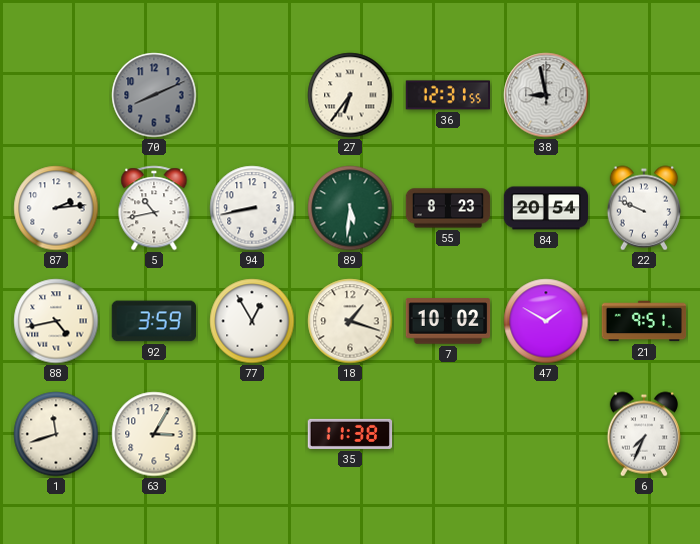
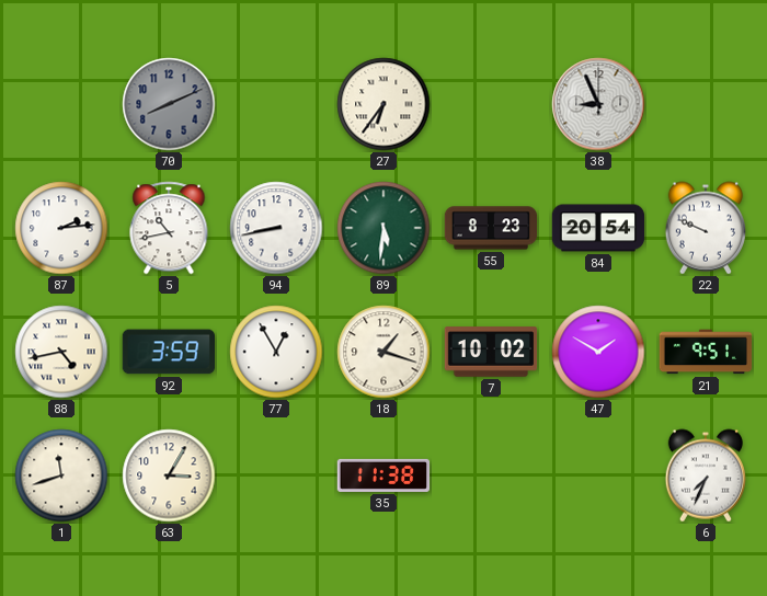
36: 12:31 -> none
38: 8:58 -> 8:56
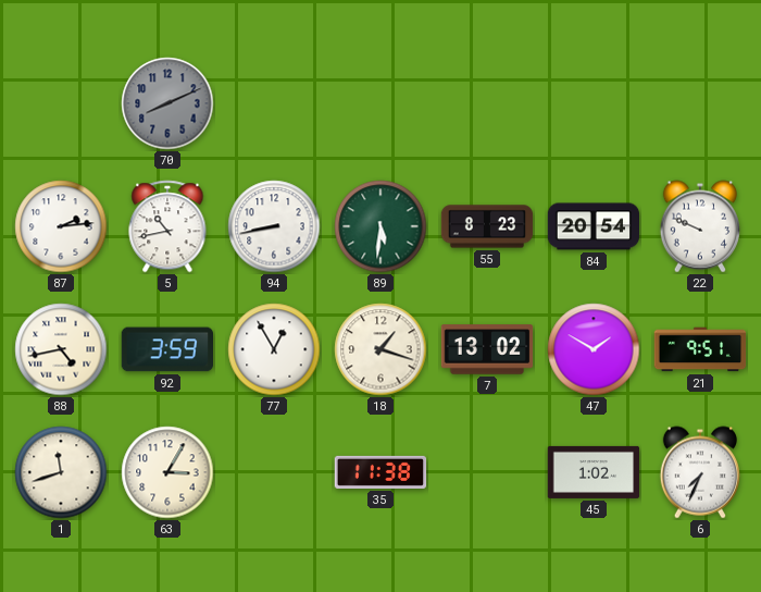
27: 6:36 -> none
38: 8:56 -> none
7: 10:02 -> 13:02
45: none -> 1:02
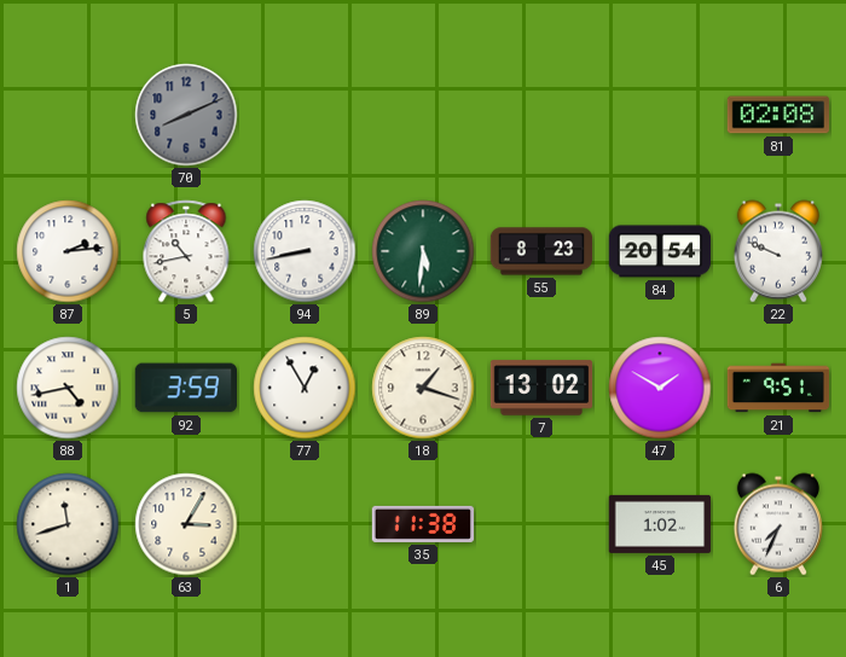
81: none -> 02:08
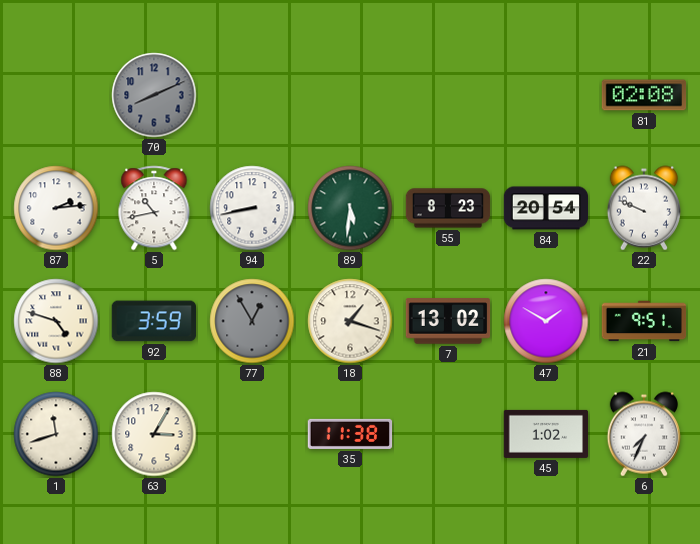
88: 4:43 -> 4:48
77 dial: white -> grey
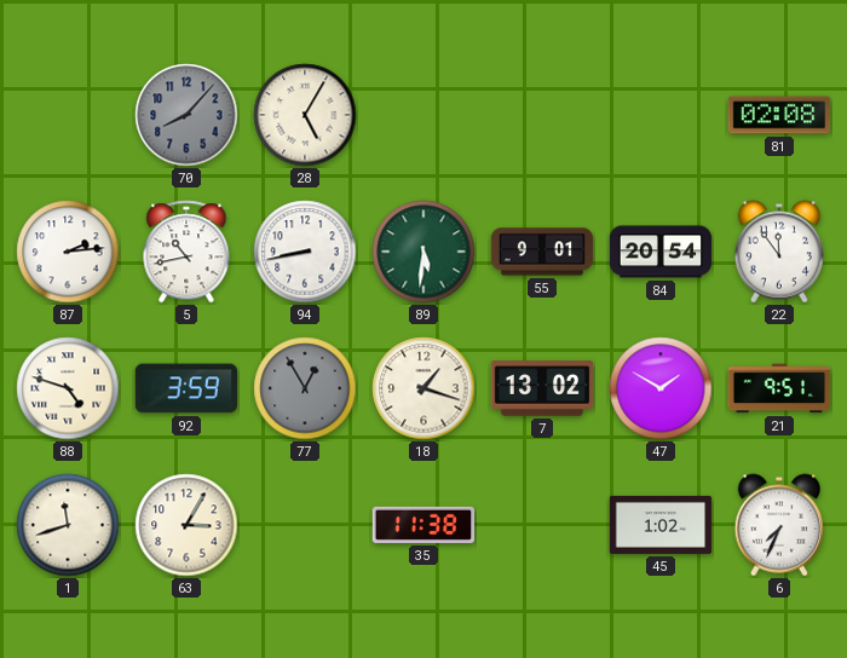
70: 8:11 -> 8:07
28: none -> 5:05
55: 8:23 -> 9:01
22: 9:49 -> 11:54
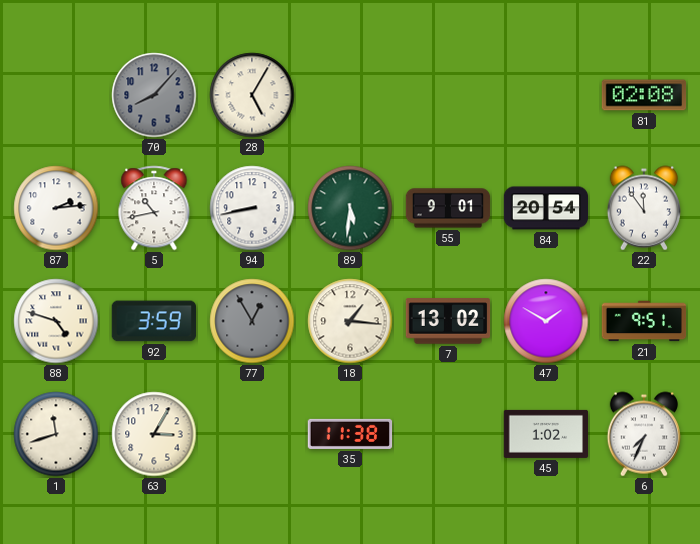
18: 1:18 -> 1:16
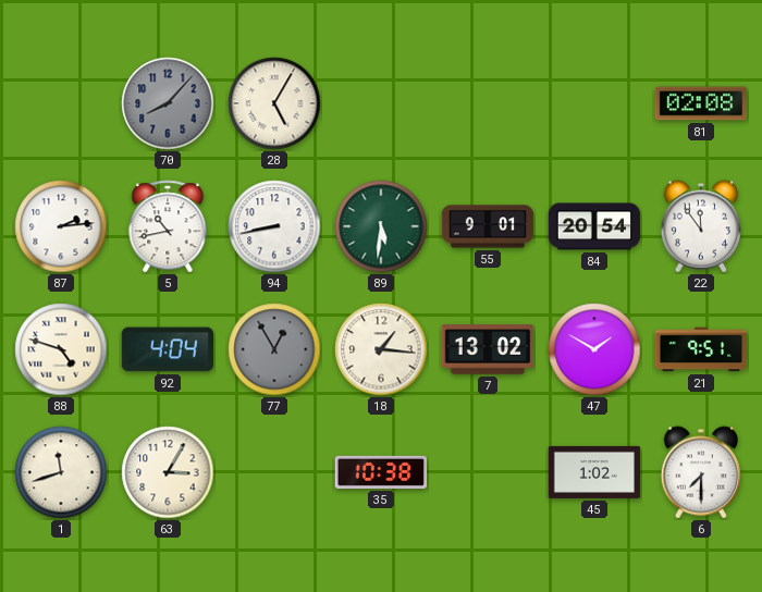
92: 3:59 -> 4:04
35: 11:38 -> 10:38
6: 7:34 -> 7:30
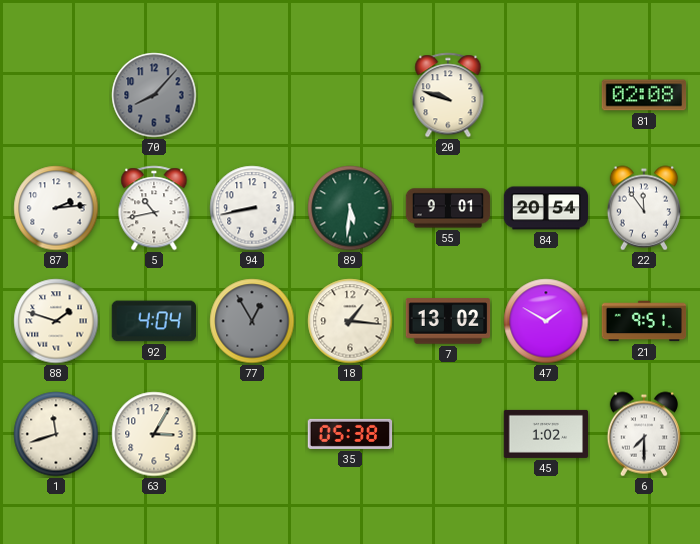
28: 5:05 -> none
20: none -> 9:48
88: 4:48 -> 1:48
35: 10:38 -> 05:38
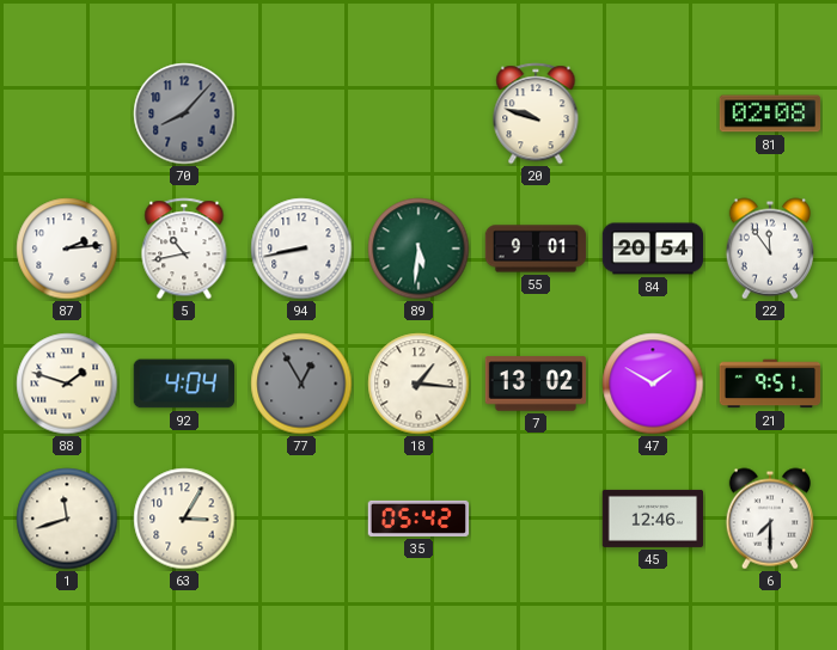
35: 05:38 -> 05:42
45: 1:02 -> 12:46
